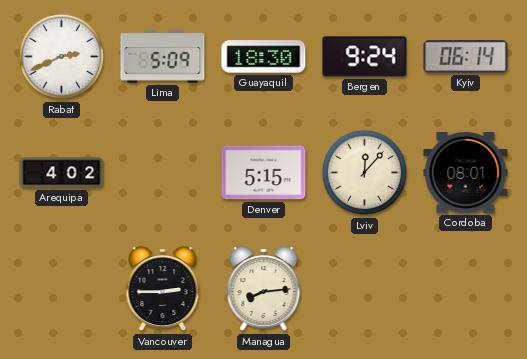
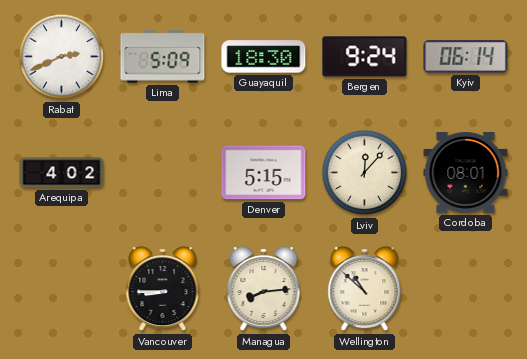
Vancouver: 2:45 -> 8:45
Wellington: none -> 10:52
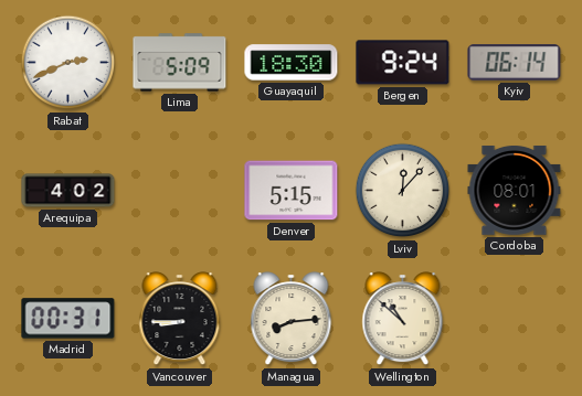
Madrid: none -> 00:31
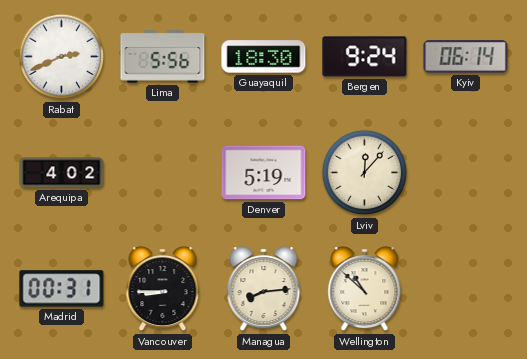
Lima: 5:09 -> 5:56
Denver: 5:15 -> 5:19
Cordoba: 08:01 -> none
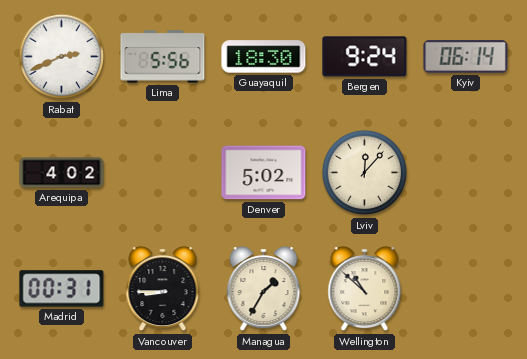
Denver: 5:19 -> 5:02
Managua: 8:14 -> 1:35
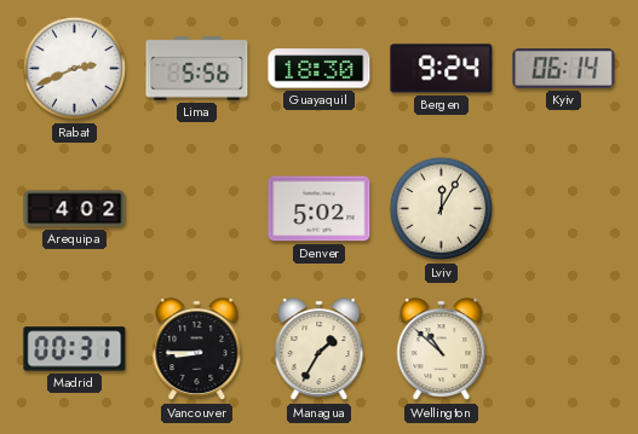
Lviv: 12:07 -> 12:05
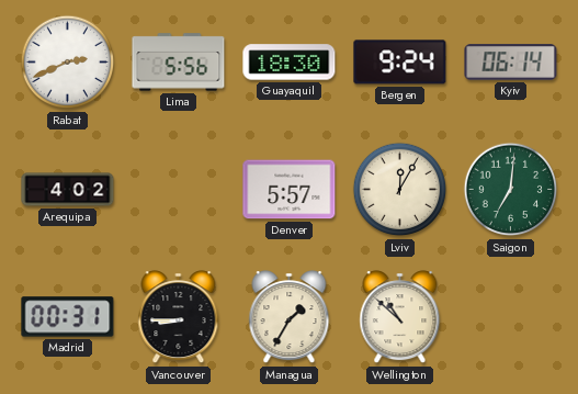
Denver: 5:02 -> 5:57
Saigon: none -> 7:01
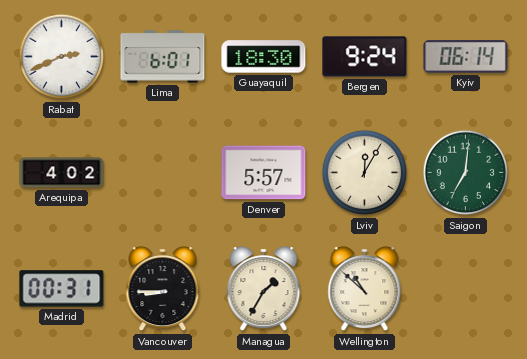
Lima: 5:56 -> 6:01
